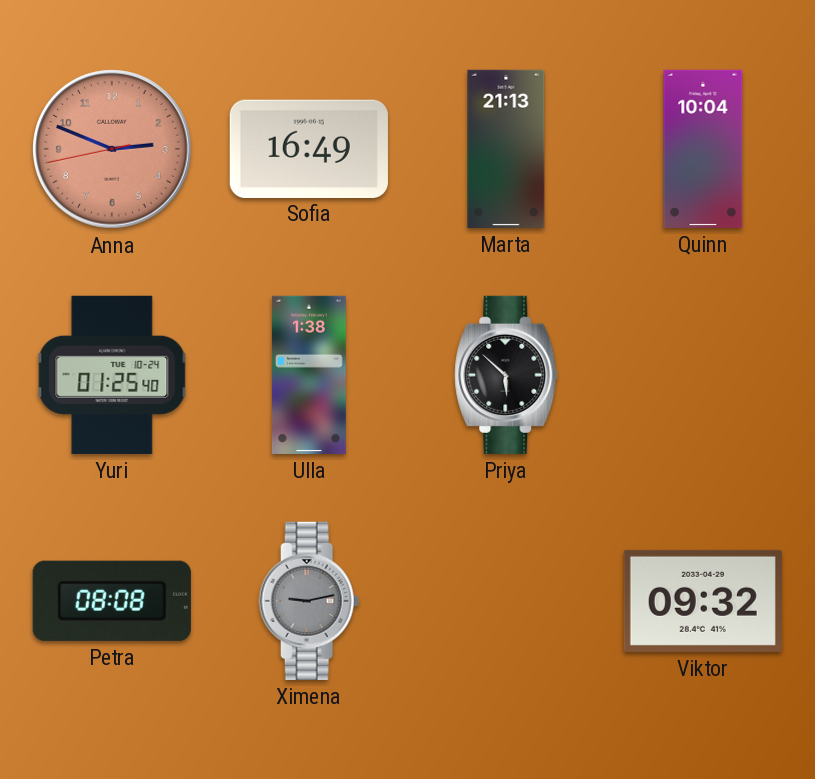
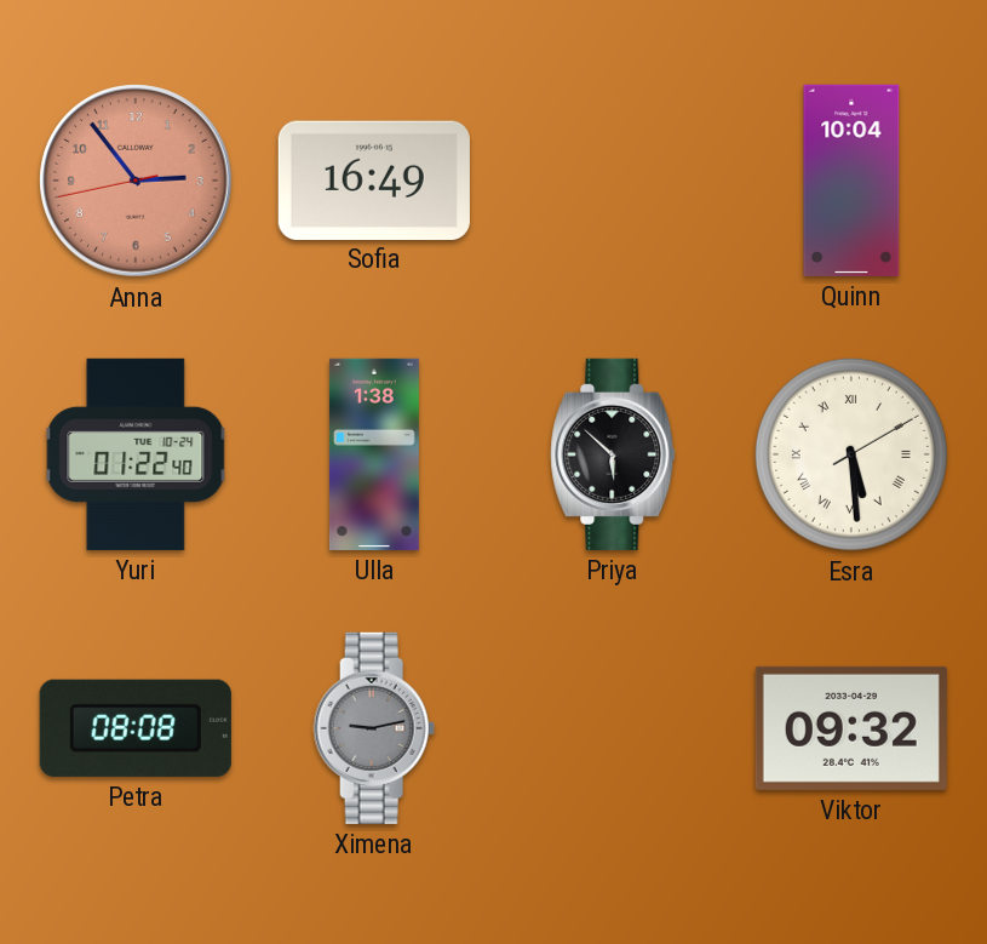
Anna: 2:48 -> 2:53
Marta: 21:13 -> none
Yuri: 01:25 -> 01:22
Esra: none -> 5:29
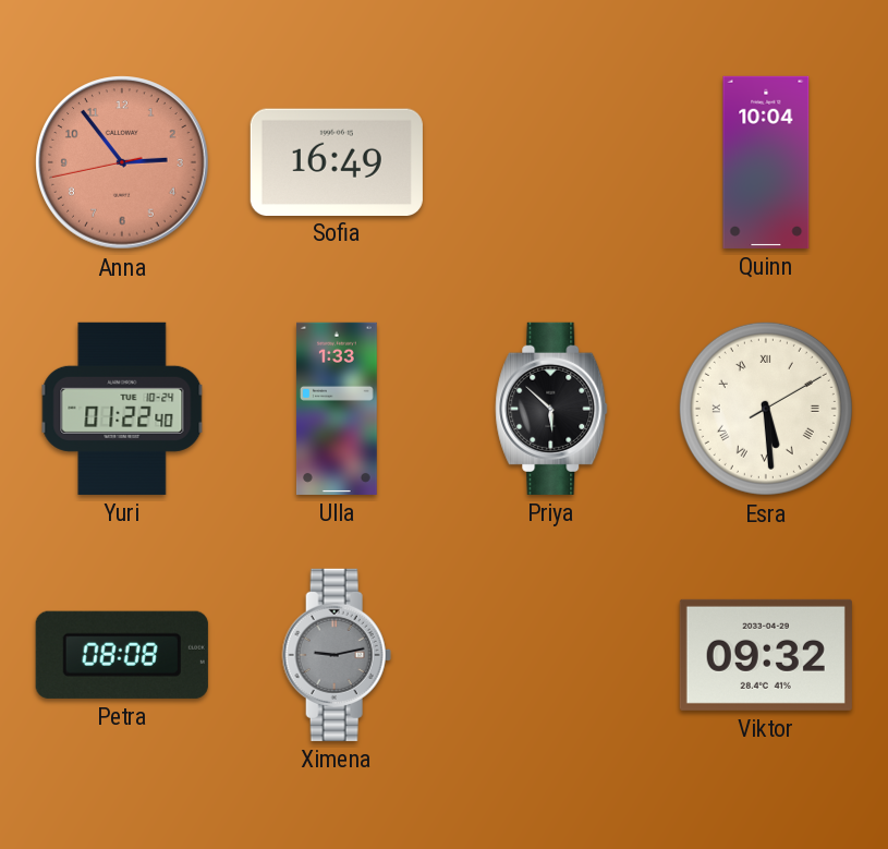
Ulla: 1:38 -> 1:33
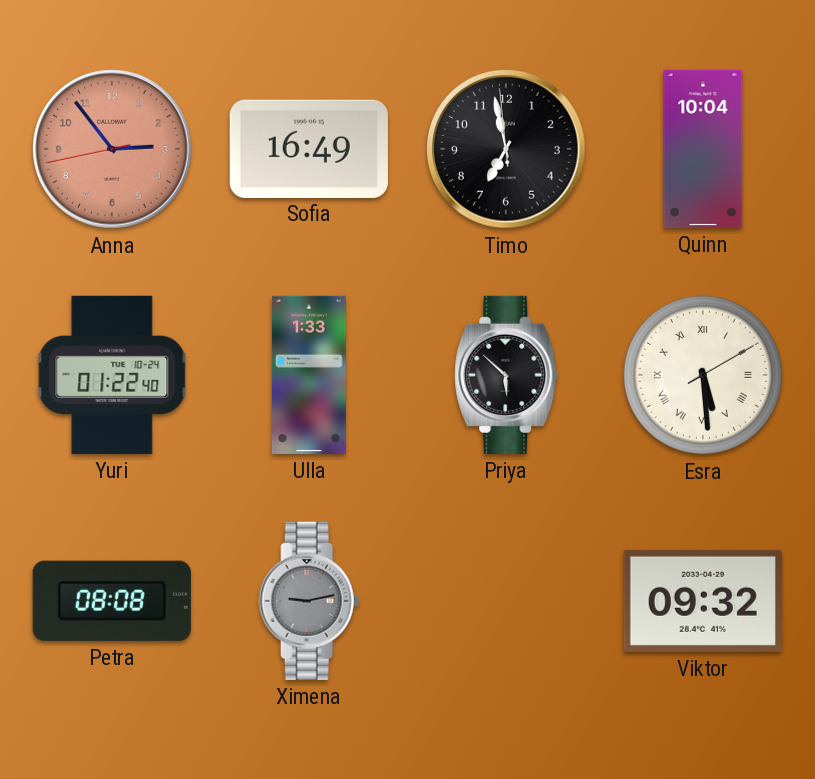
Timo: none -> 6:57
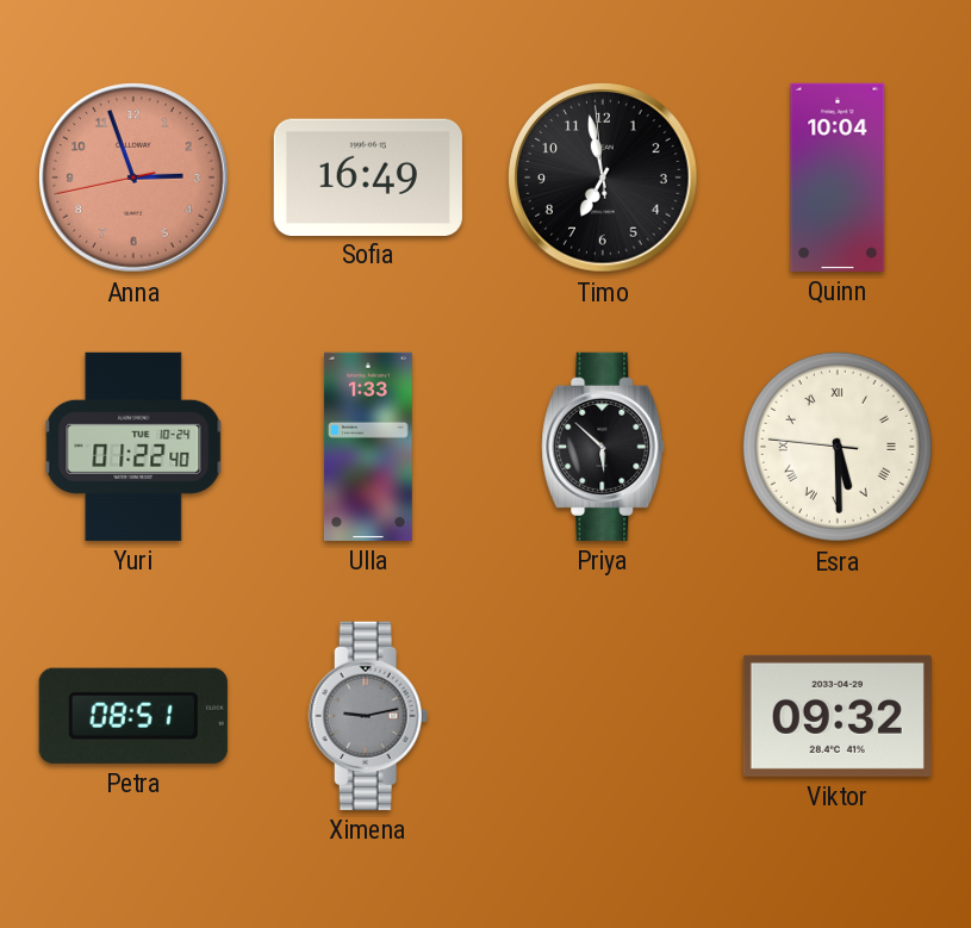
Anna: 2:53 -> 2:56
Esra: 5:29:10 -> 5:29:46
Petra: 08:08 -> 08:51
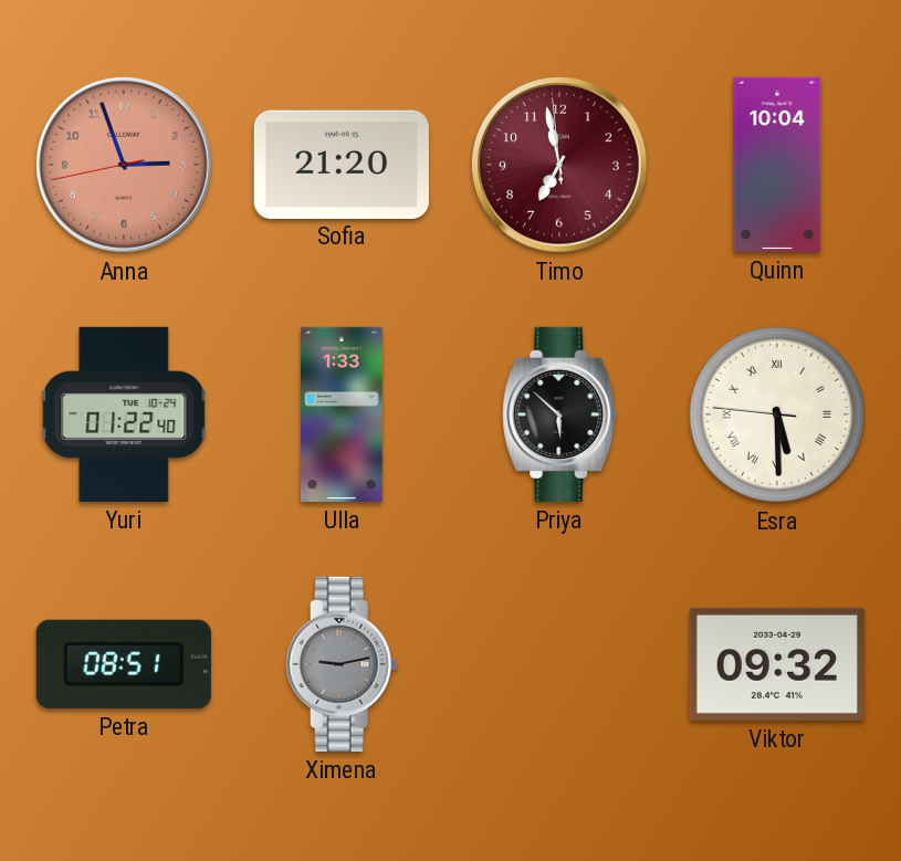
Sofia: 16:49 -> 21:20
Timo dial: black -> burgundy
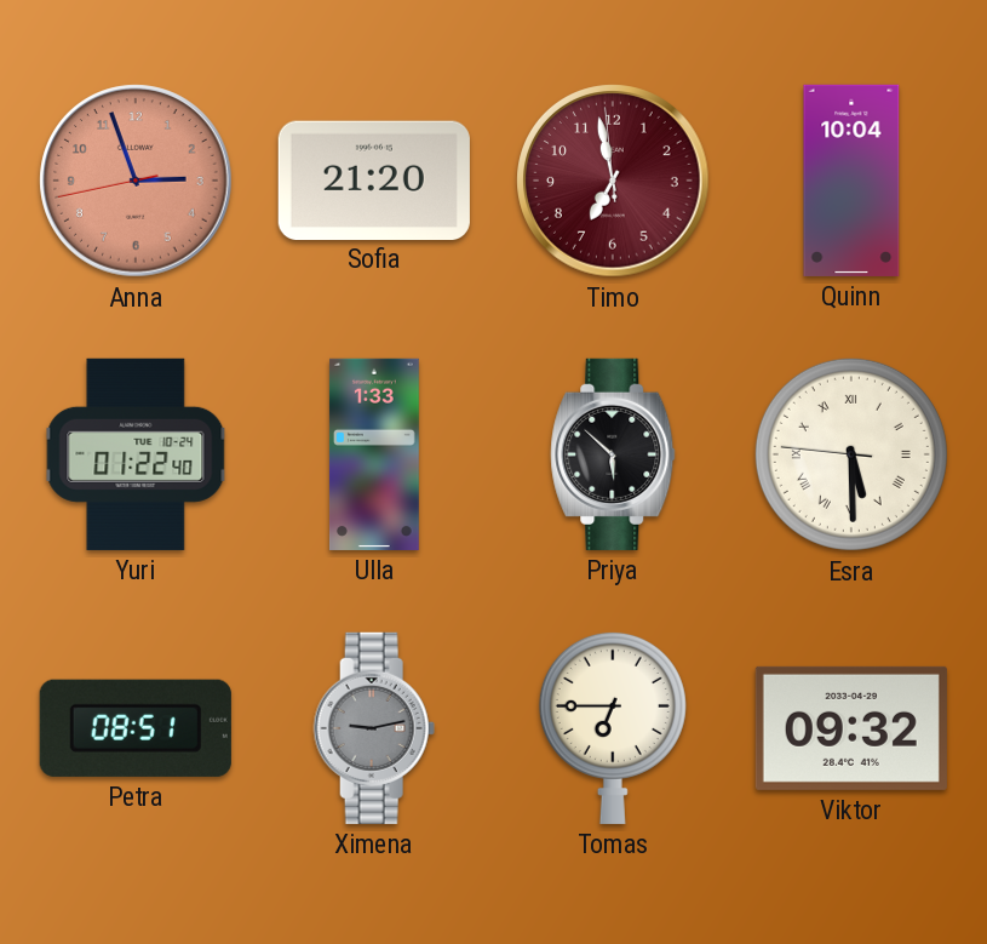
Tomas: none -> 6:45
